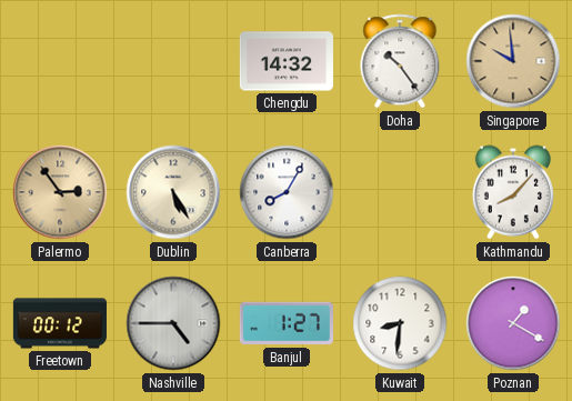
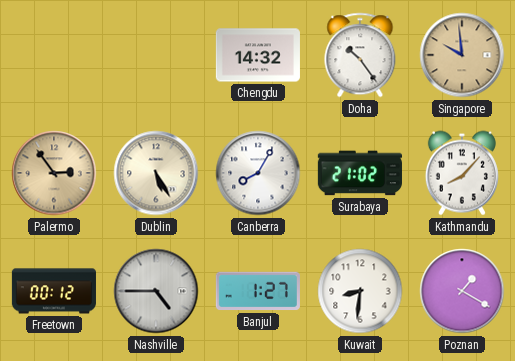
Surabaya: none -> 21:02
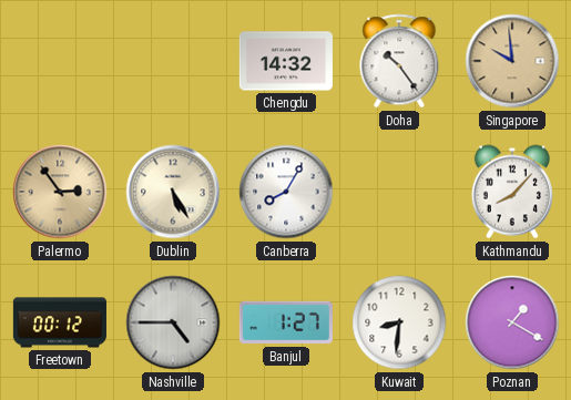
Surabaya: 21:02 -> none
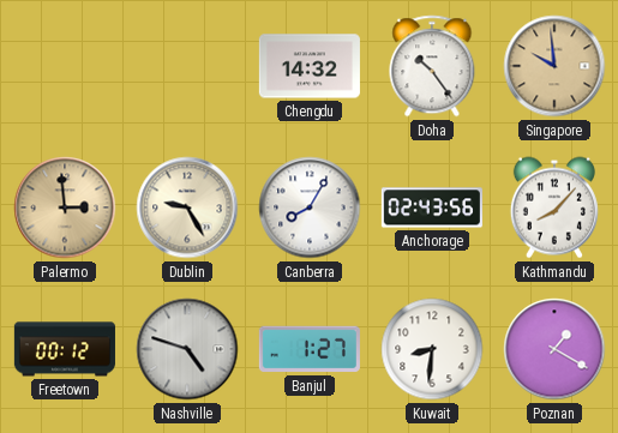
Palermo: 2:54 -> 2:59
Dublin: 5:25 -> 9:25
Anchorage: none -> 02:43
Nashville: 4:45 -> 4:48
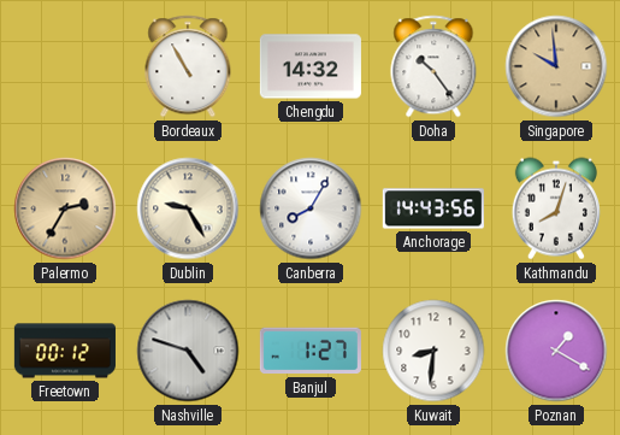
Bordeaux: none -> 10:55
Palermo: 2:59 -> 2:35
Anchorage: 02:43 -> 14:43
Kathmandu: 8:07 -> 8:03
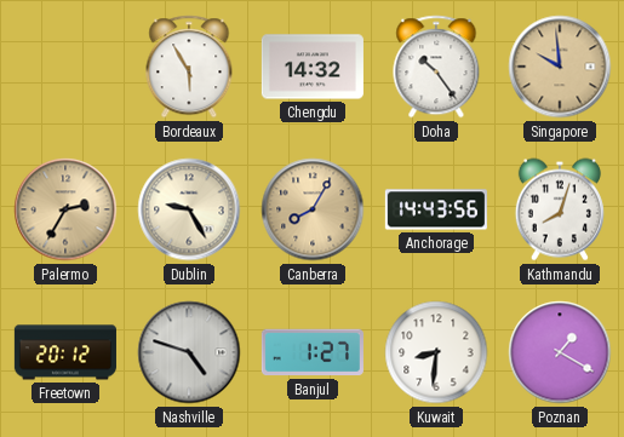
Bordeaux: 10:55 -> 5:55
Canberra dial: white -> champagne
Freetown: 00:12 -> 20:12
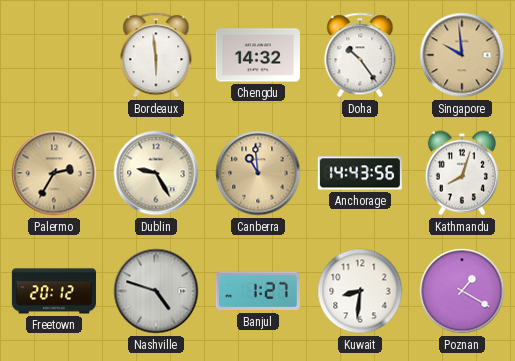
Bordeaux: 5:55 -> 5:59
Canberra: 8:05 -> 10:59
